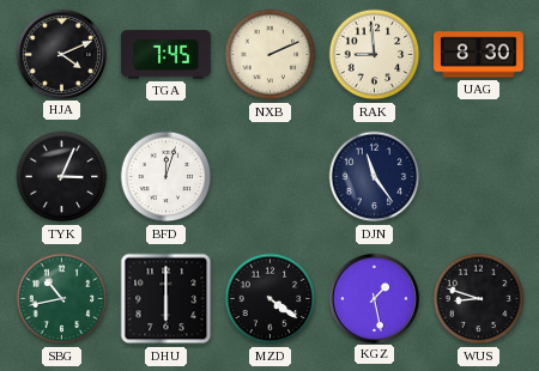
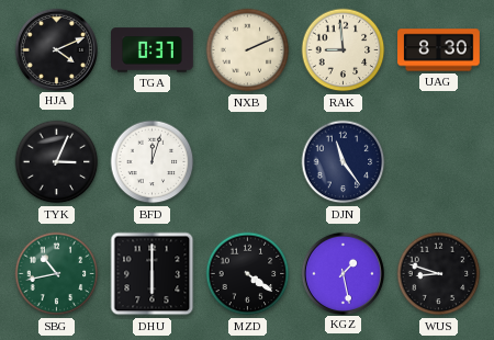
TGA: 7:45 -> 0:37
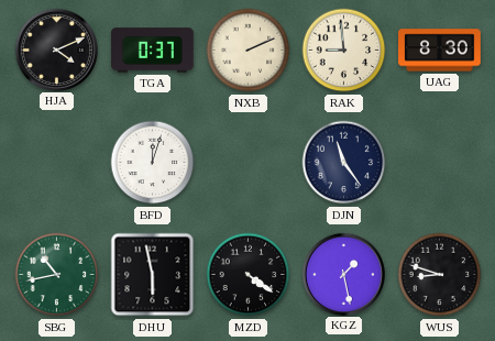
TYK: 3:04 -> none
DHU: 6:00 -> 5:58
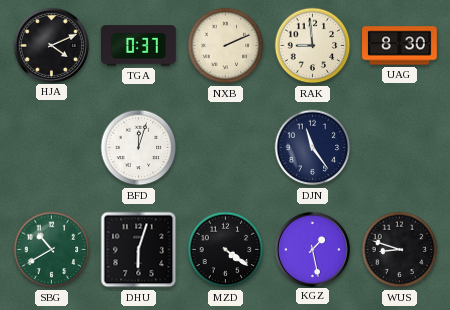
SBG: 10:43 -> 10:40
DHU: 5:58 -> 6:03
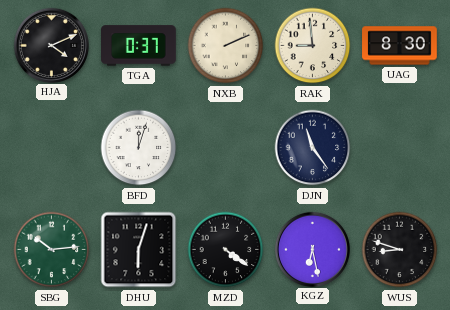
SBG: 10:40 -> 10:14
KGZ: 1:28 -> 6:28
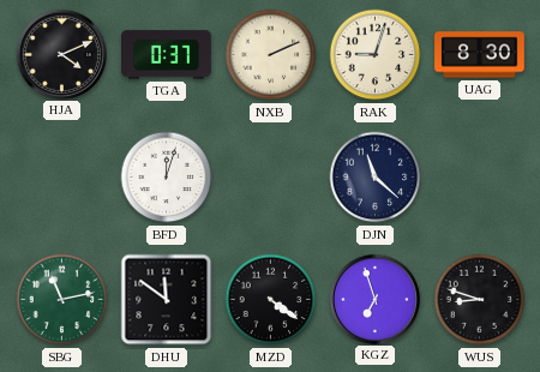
RAK: 8:59 -> 9:03
DJN: 11:24 -> 11:22
SBG: 10:14 -> 11:13
DHU: 6:03 -> 11:51
KGZ: 6:28 -> 6:57
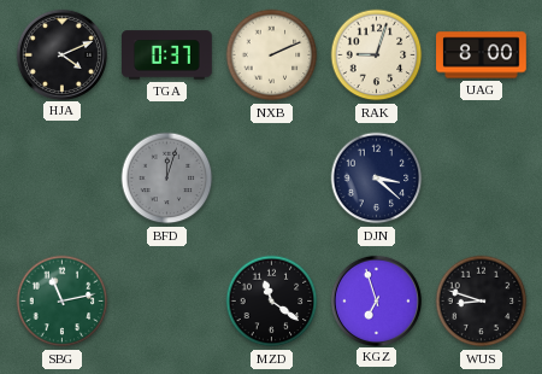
UAG: 8:30 -> 8:00
BFD dial: white -> grey
DJN: 11:22 -> 3:22
DHU: 11:51 -> none
MZD: 4:21 -> 11:21
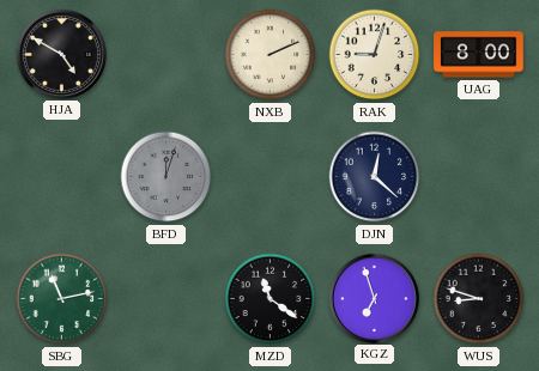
HJA: 4:11 -> 4:50
TGA: 0:37 -> none
DJN: 3:22 -> 12:22
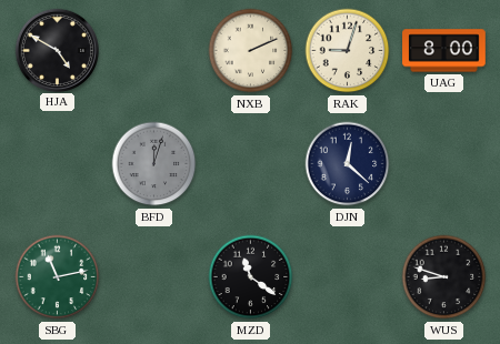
KGZ: 6:57 -> none
